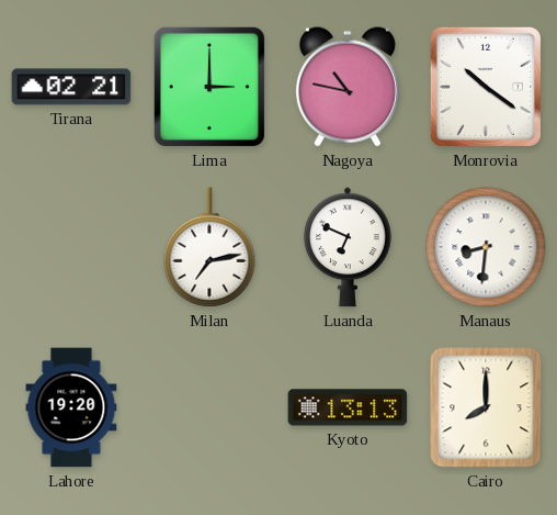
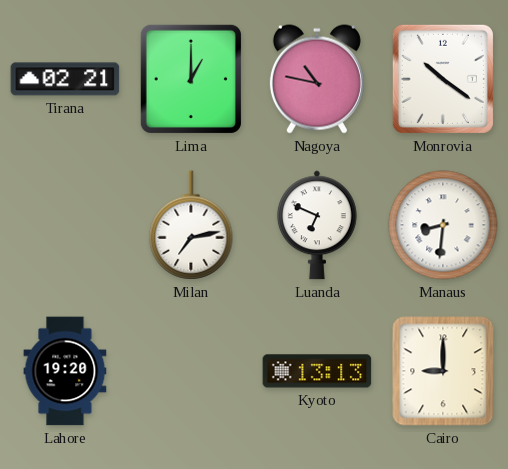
Lima: 3:00 -> 1:00
Cairo: 8:00 -> 9:00
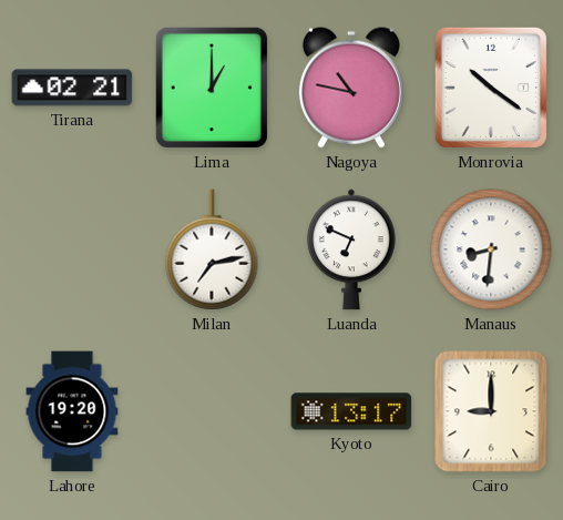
Kyoto: 13:13 -> 13:17
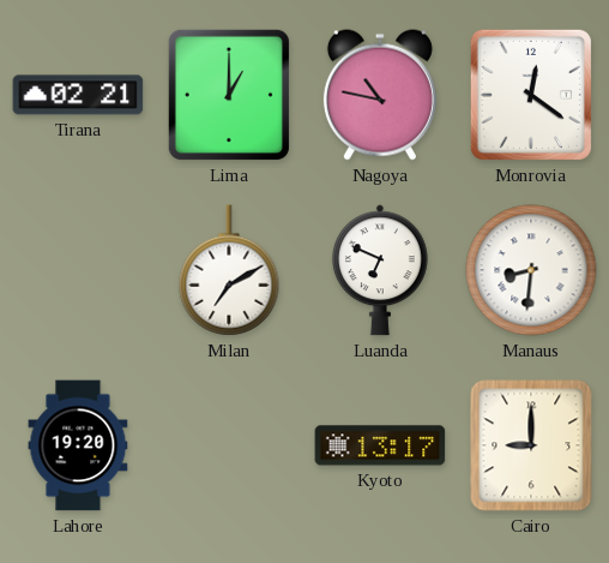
Monrovia: 10:21 -> 12:21
Milan: 7:13 -> 7:10
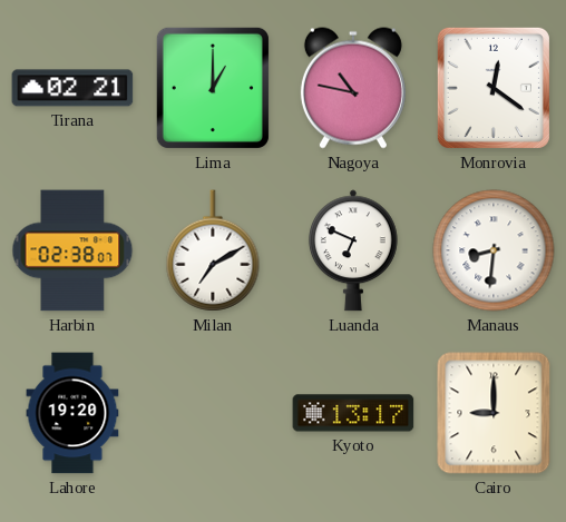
Harbin: none -> 02:38
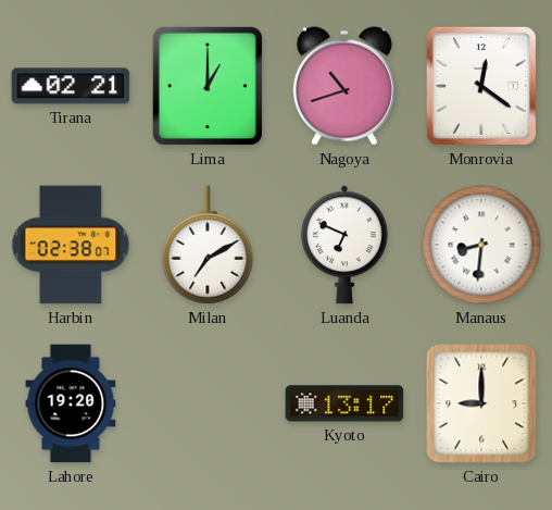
Nagoya: 10:47 -> 10:42
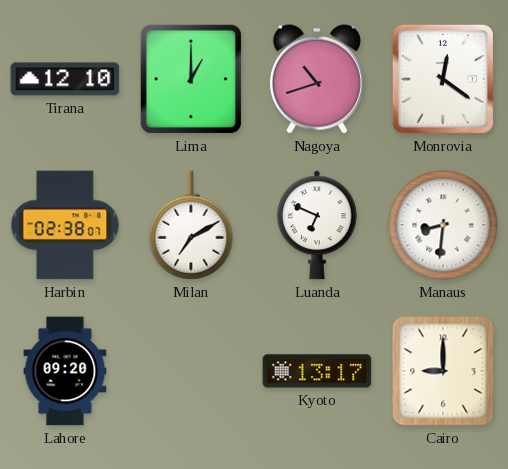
Tirana: 02:21 -> 12:10
Lahore: 19:20 -> 09:20
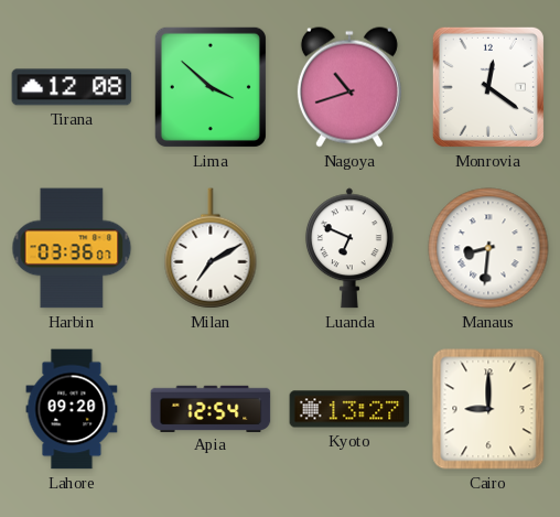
Tirana: 12:10 -> 12:08
Lima: 1:00 -> 3:52
Harbin: 02:38 -> 03:36
Apia: none -> 12:54
Kyoto: 13:17 -> 13:27
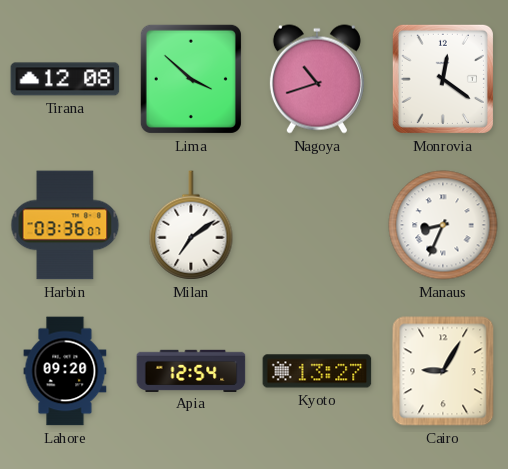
Milan: 7:10 -> 7:09
Luanda: 6:49 -> none
Manaus: 8:31 -> 8:34
Cairo: 9:00 -> 9:05
